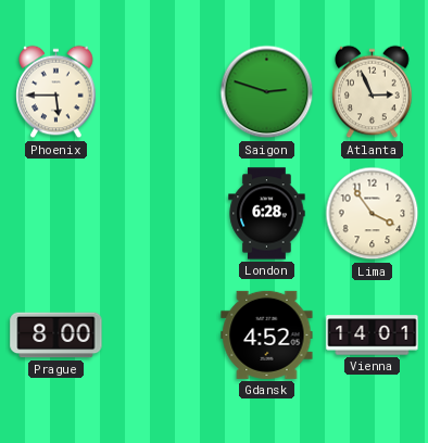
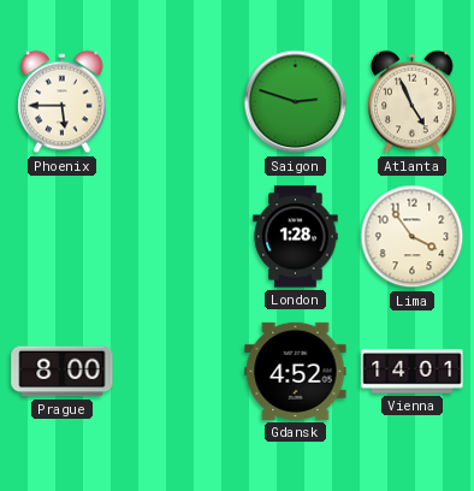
Atlanta: 2:56 -> 4:56
London: 6:28 -> 1:28
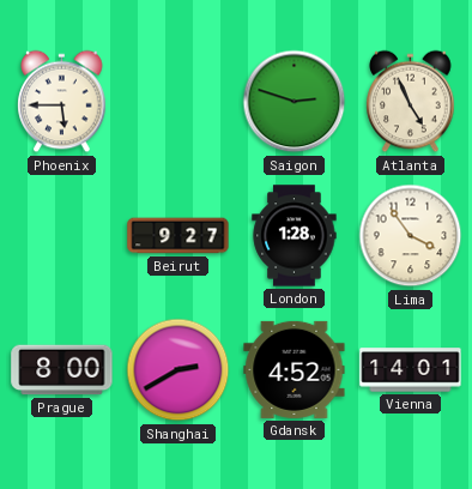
Beirut: none -> 9:27
Shanghai: none -> 2:40
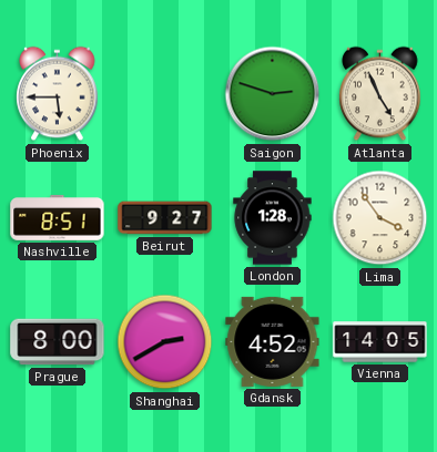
Nashville: none -> 8:51
Vienna: 14:01 -> 14:05
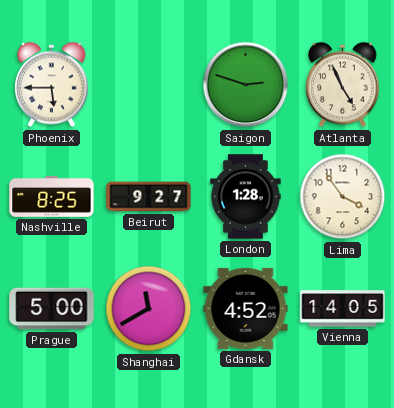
Nashville: 8:51 -> 8:25
Prague: 8:00 -> 5:00
Shanghai: 2:40 -> 11:40
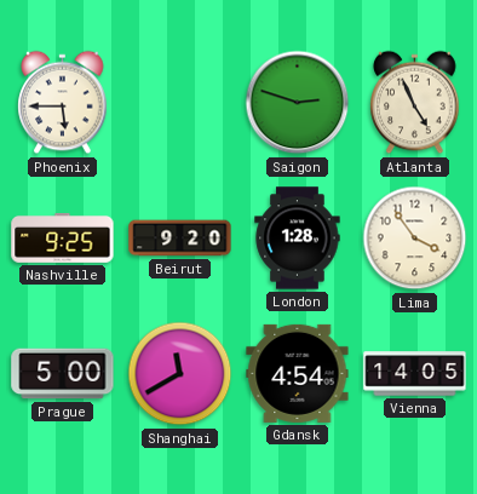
Nashville: 8:25 -> 9:25
Beirut: 9:27 -> 9:20
Gdansk: 4:52 -> 4:54
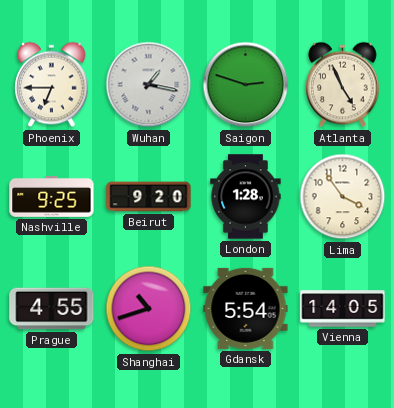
Phoenix: 5:45 -> 6:45
Wuhan: none -> 1:17
Prague: 5:00 -> 4:55
Shanghai: 11:40 -> 10:42
Gdansk: 4:54 -> 5:54
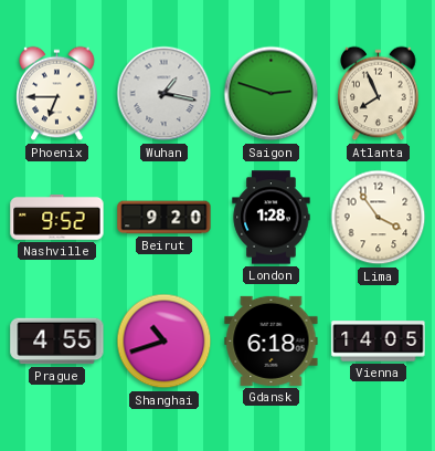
Atlanta: 4:56 -> 7:56
Nashville: 9:25 -> 9:52
Gdansk: 5:54 -> 6:18
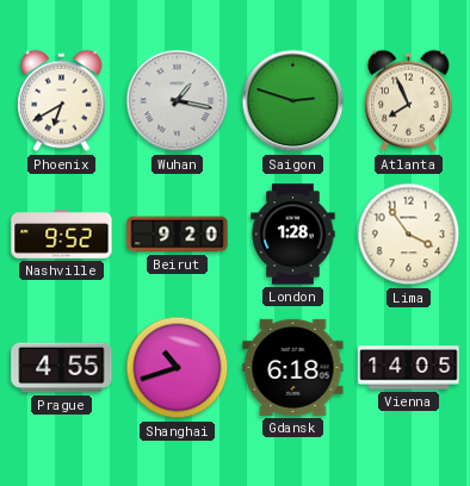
Phoenix: 6:45 -> 6:40
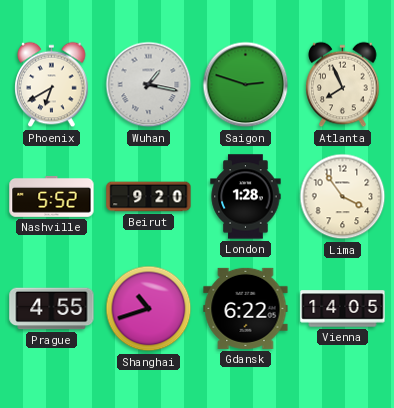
Nashville: 9:52 -> 5:52
Gdansk: 6:18 -> 6:22
